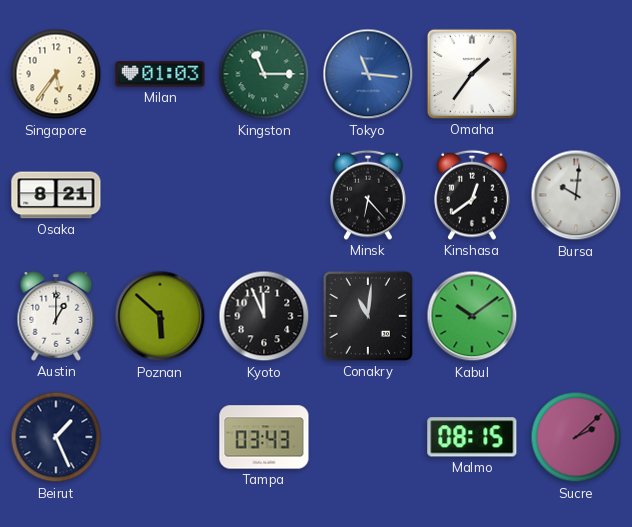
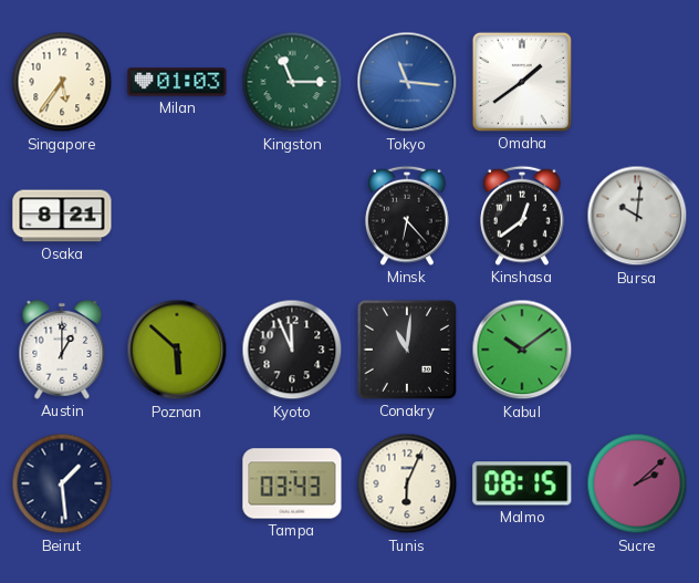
Omaha: 1:36 -> 1:39
Beirut: 1:26 -> 1:29
Tunis: none -> 6:04
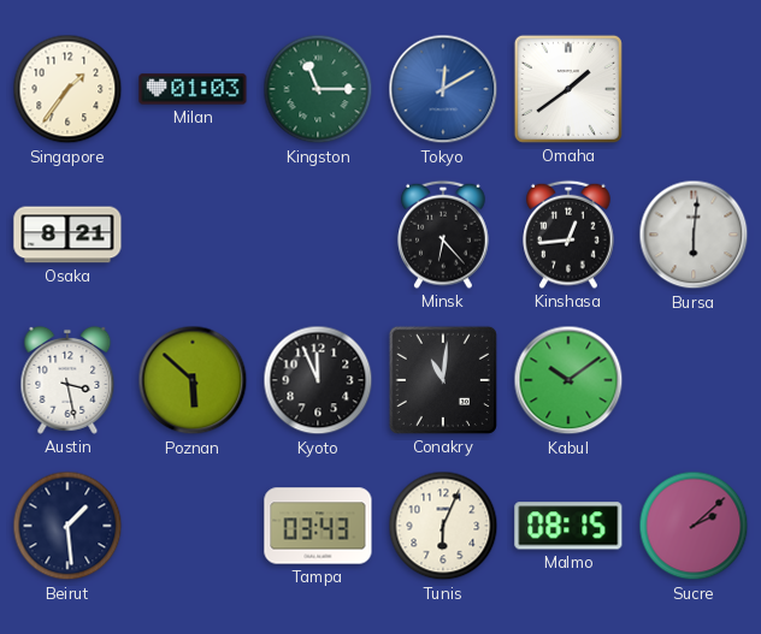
Singapore: 5:36 -> 1:36
Tokyo: 11:16 -> 12:10
Kinshasa: 12:39 -> 12:44
Bursa: 10:01 -> 6:01
Austin: 1:00 -> 3:28
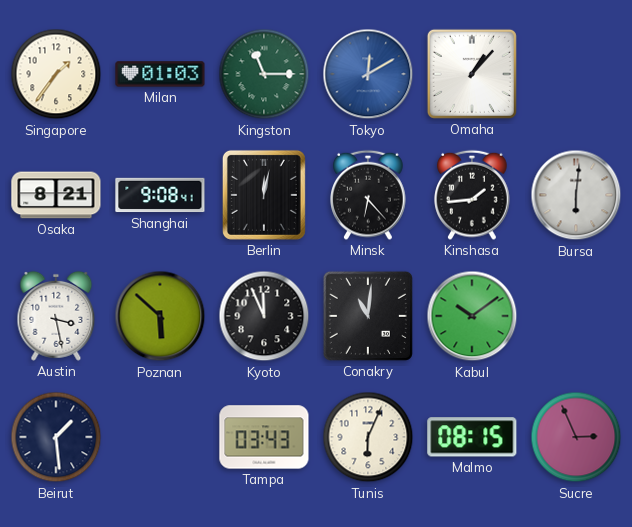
Omaha: 1:39 -> 1:07
Shanghai: none -> 9:08
Berlin: none -> 12:02
Kinshasa: 12:44 -> 1:44
Sucre: 2:08 -> 2:56
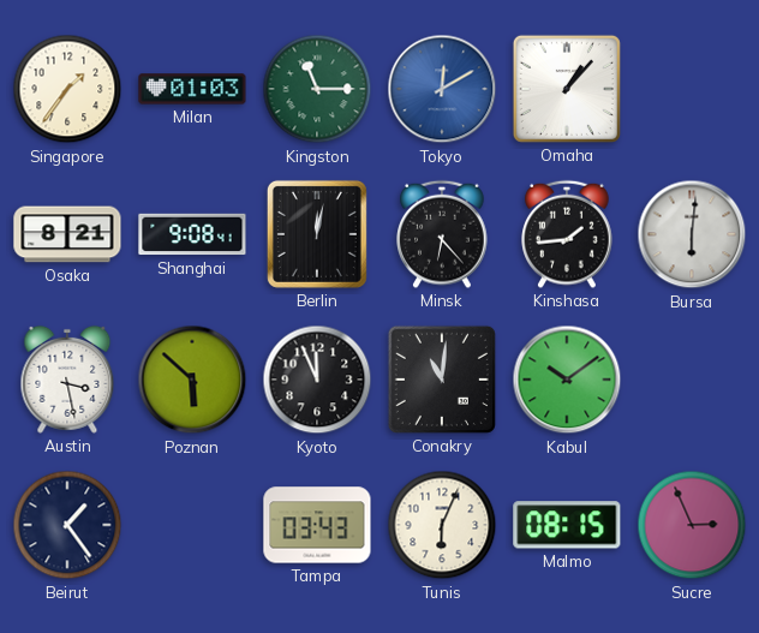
Beirut: 1:29 -> 1:24
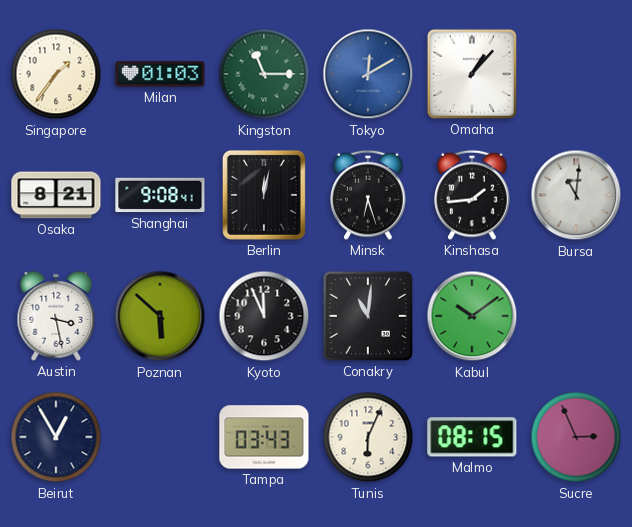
Minsk: 6:23 -> 6:27
Bursa: 6:01 -> 11:01
Beirut: 1:24 -> 12:55
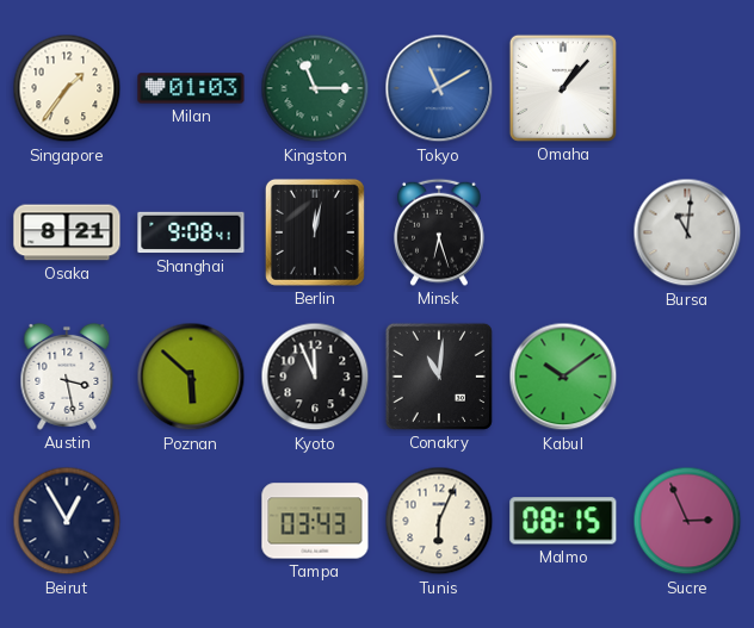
Tokyo: 12:10 -> 11:10
Kinshasa: 1:44 -> none
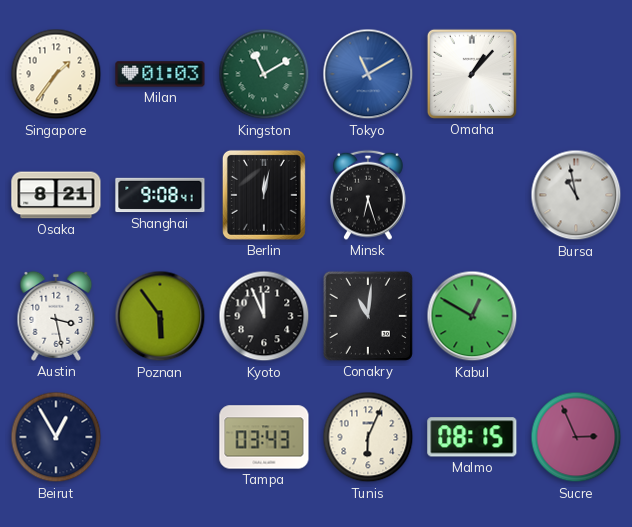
Kingston: 11:15 -> 11:10
Bursa: 11:01 -> 10:58
Poznan: 5:52 -> 5:54
Kabul: 10:09 -> 12:50
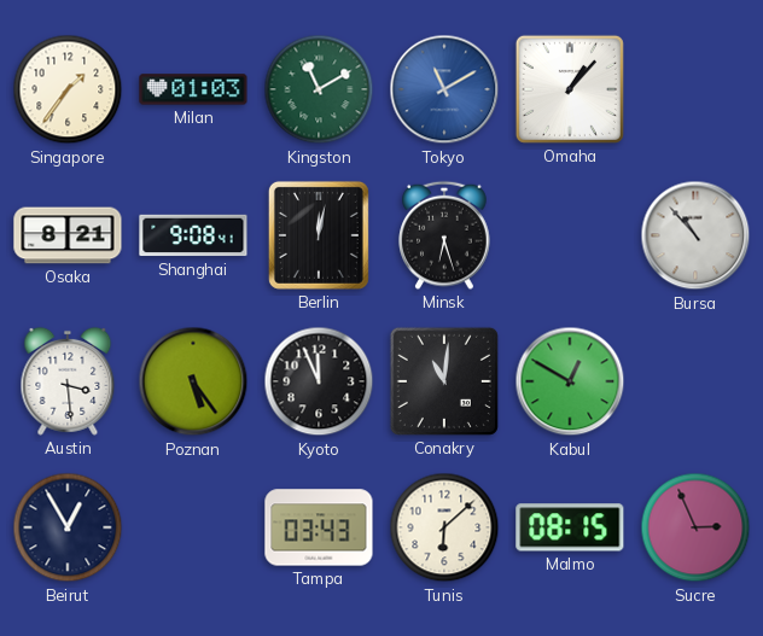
Bursa: 10:58 -> 10:53
Austin: 3:28 -> 3:29
Poznan: 5:54 -> 5:24
Tunis: 6:04 -> 6:08
